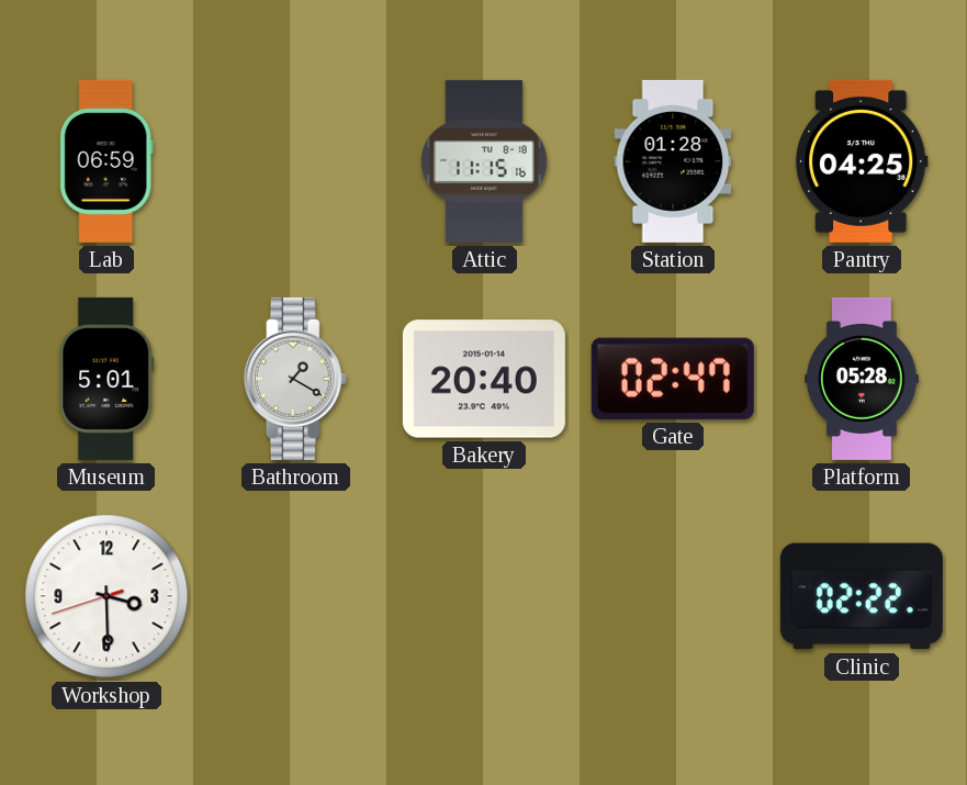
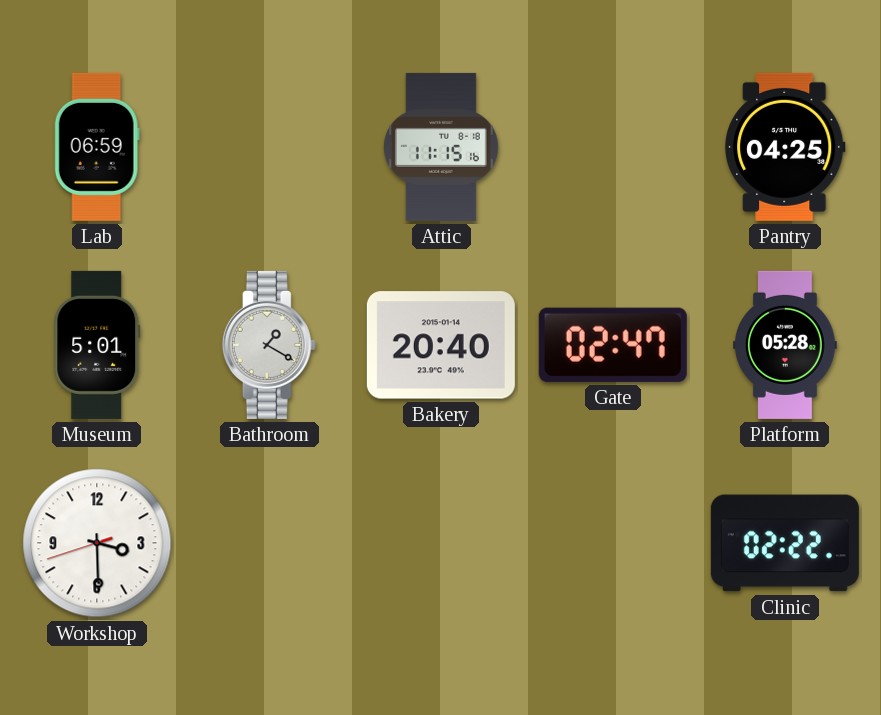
Station: 01:28 -> none
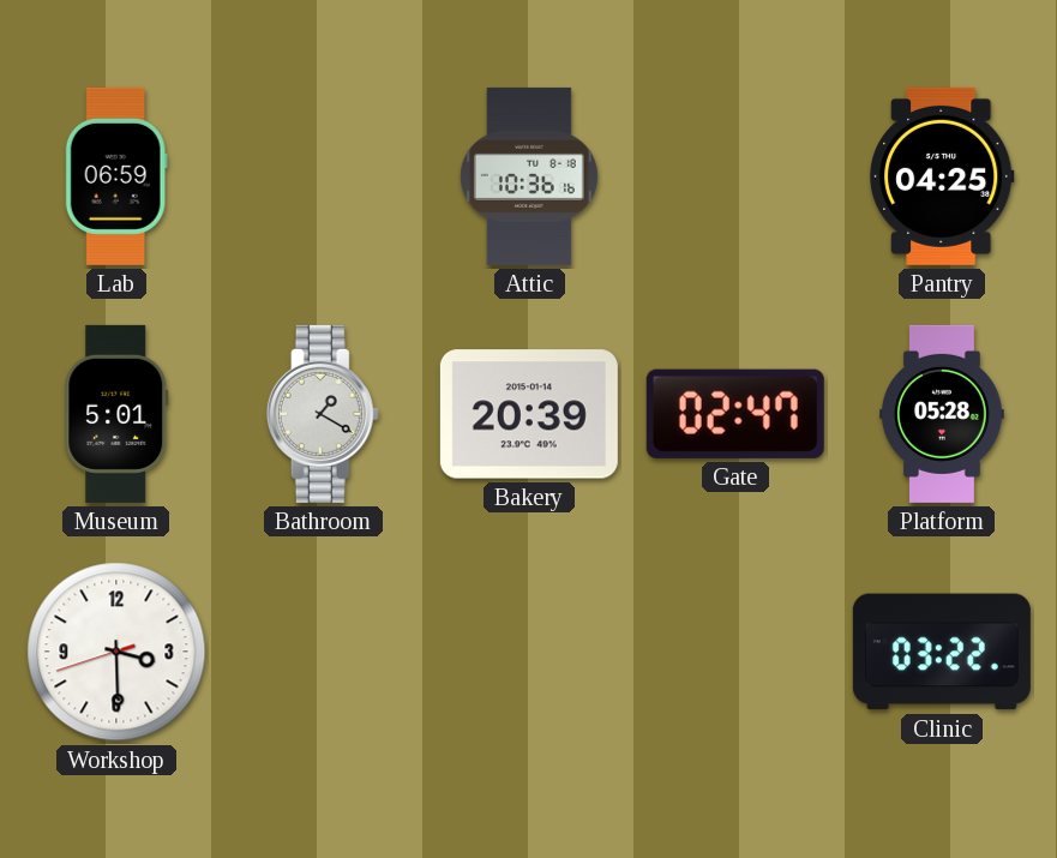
Attic: 11:15 -> 10:36
Bakery: 20:40 -> 20:39
Clinic: 02:22 -> 03:22
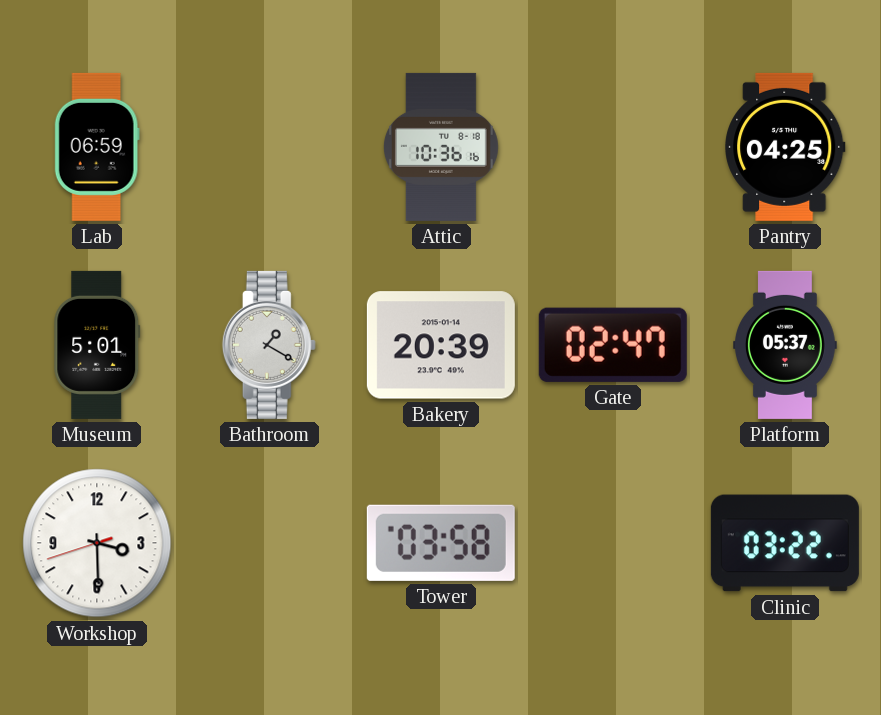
Platform: 05:28 -> 05:37
Tower: none -> 03:58
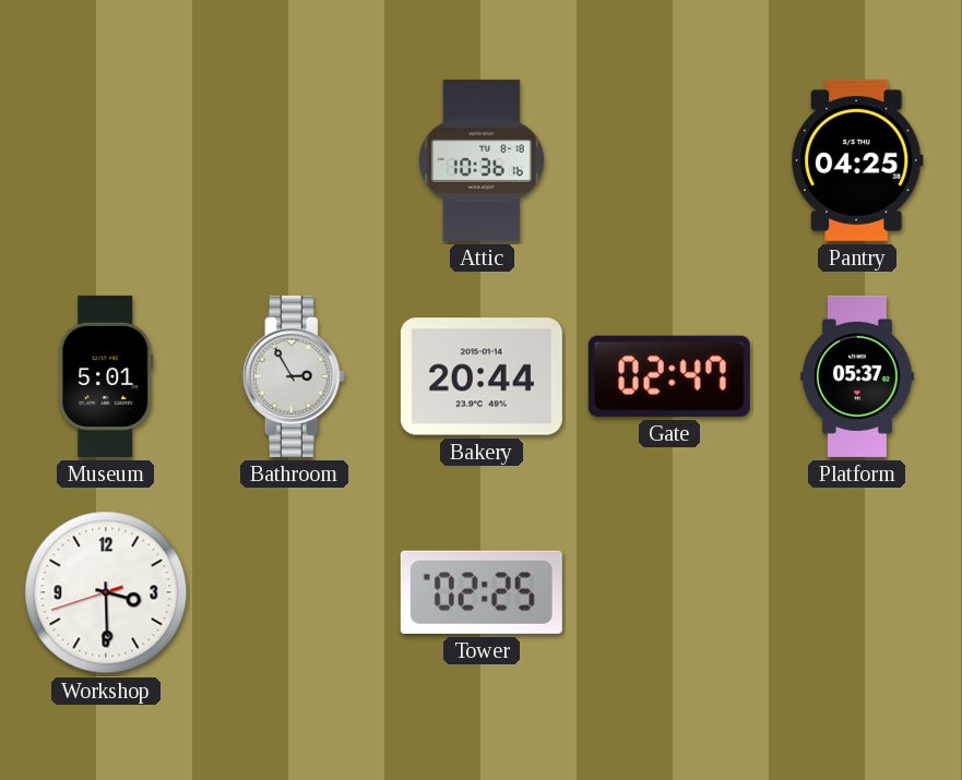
Lab: 06:59 -> none
Bathroom: 1:20 -> 2:55
Bakery: 20:39 -> 20:44
Tower: 03:58 -> 02:25
Clinic: 03:22 -> none
